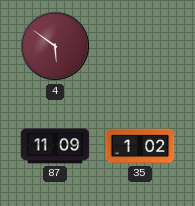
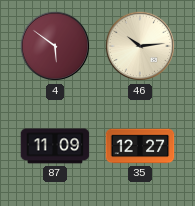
46: none -> 10:14
35: 1:02 -> 12:27
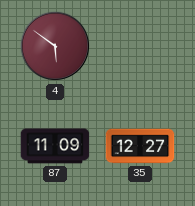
46: 10:14 -> none
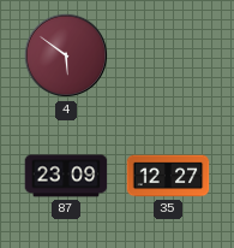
87: 11:09 -> 23:09
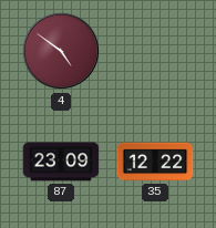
4: 5:51 -> 4:51
35: 12:27 -> 12:22
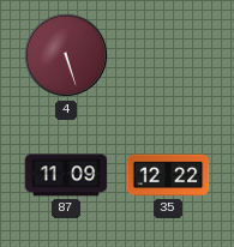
4: 4:51 -> 5:27
87: 23:09 -> 11:09
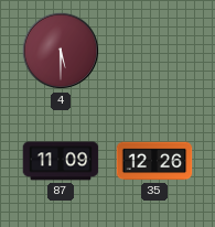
4: 5:27 -> 5:30
35: 12:22 -> 12:26
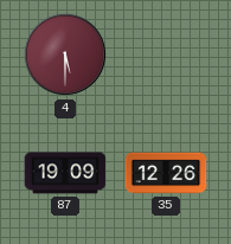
87: 11:09 -> 19:09
